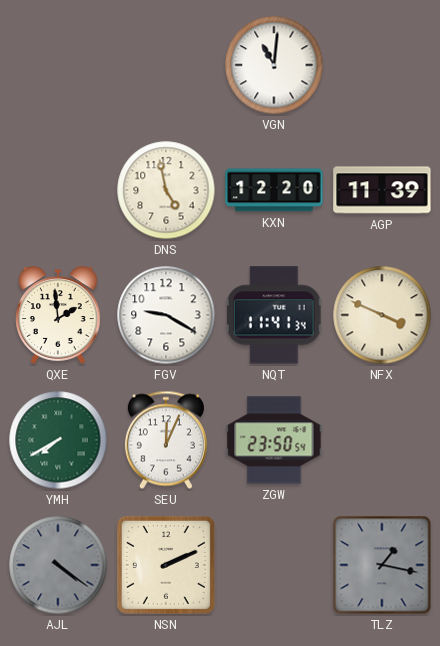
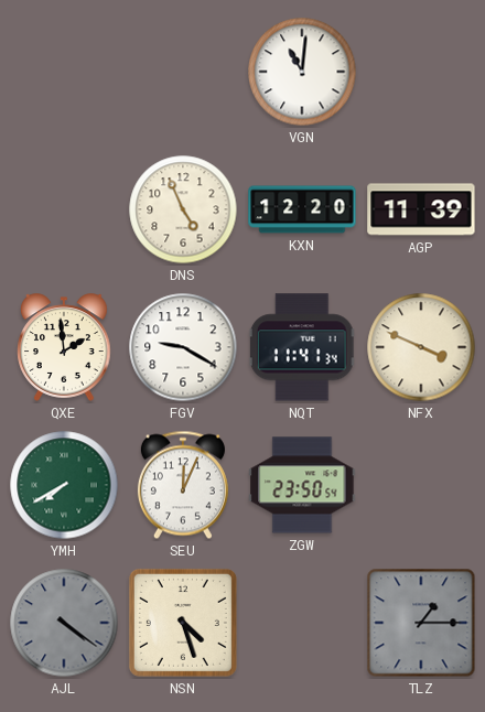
DNS: 4:58 -> 4:56
NSN: 2:11 -> 4:27
TLZ: 1:17 -> 1:15
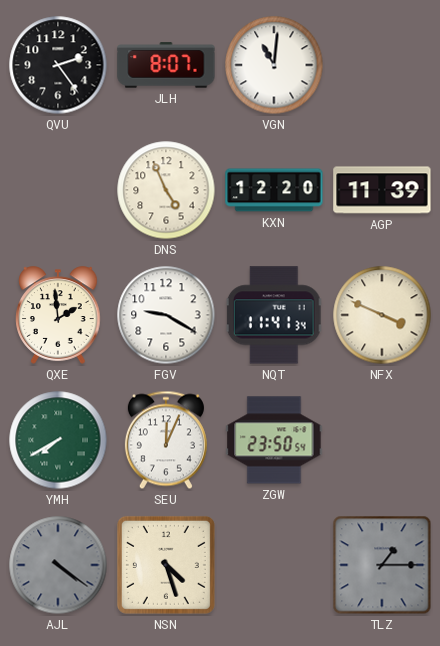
QVU: none -> 2:24
JLH: none -> 8:07
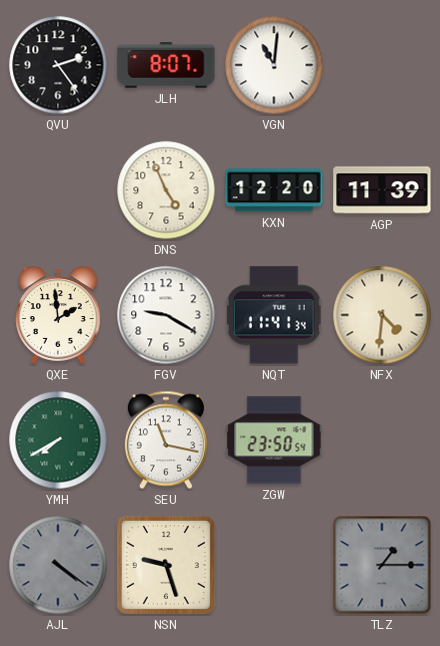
NFX: 3:49 -> 4:31
SEU: 12:04 -> 11:17
NSN: 4:27 -> 9:27
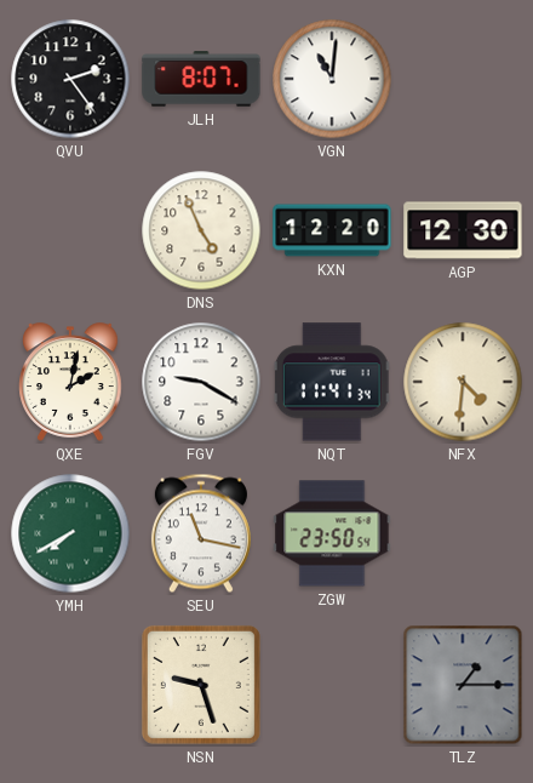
AGP: 11:39 -> 12:30
QXE: 1:59 -> 2:02
AJL: 4:21 -> none
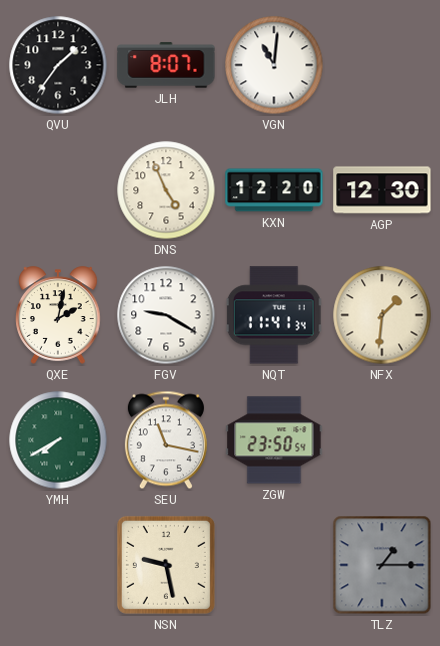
QVU: 2:24 -> 1:36
NFX: 4:31 -> 1:31
NSN: 9:27 -> 9:28
